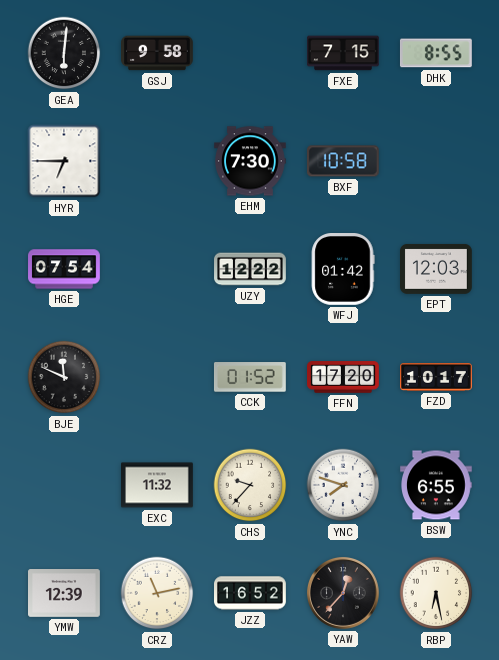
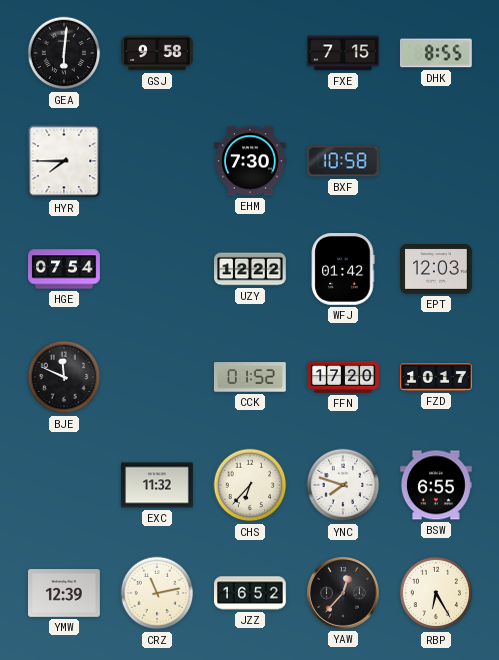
HYR: 6:45 -> 7:45
CHS: 9:37 -> 6:37
RBP: 6:28 -> 6:25
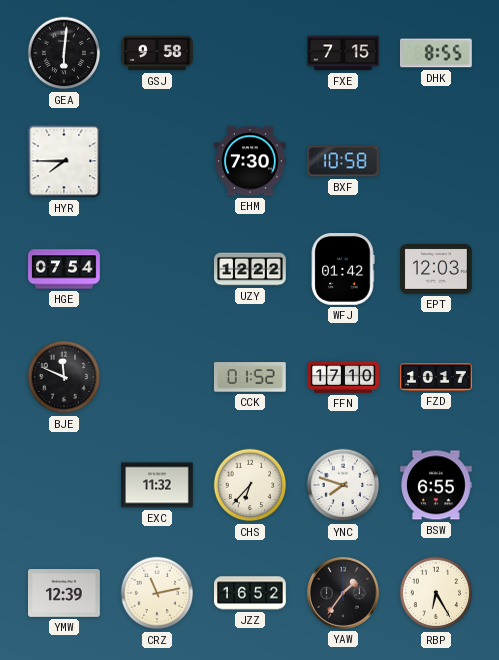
FFN: 17:20 -> 17:10
YAW: 12:37 -> 1:36
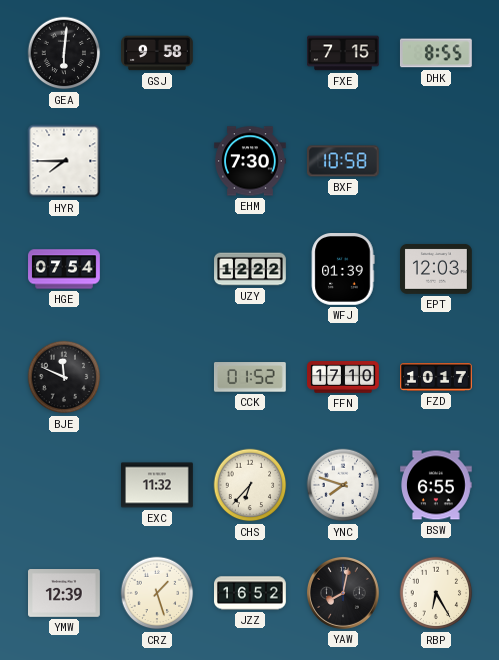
WFJ: 01:42 -> 01:39
CRZ: 11:13 -> 1:27
YAW: 1:36 -> 8:02
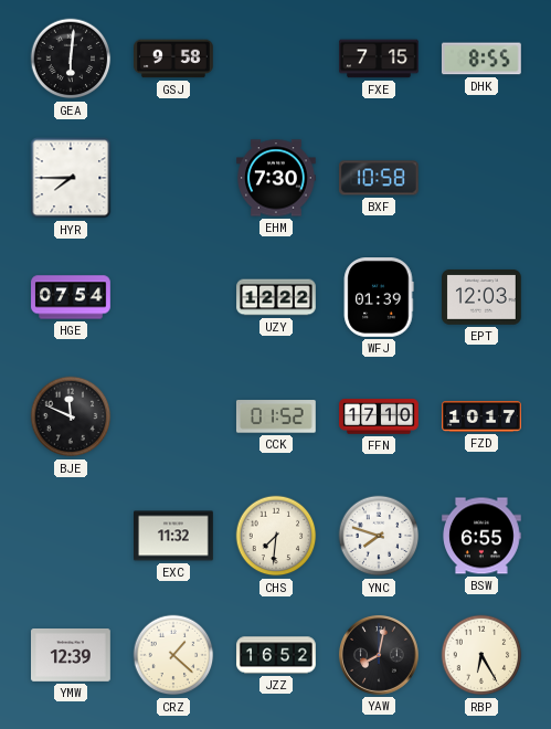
CHS: 6:37 -> 7:31
CRZ: 1:27 -> 1:22
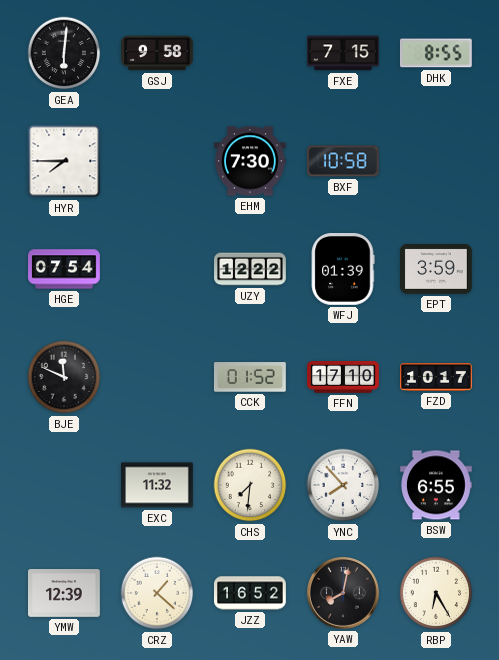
EPT: 12:03 -> 3:59
YNC: 7:48 -> 7:53
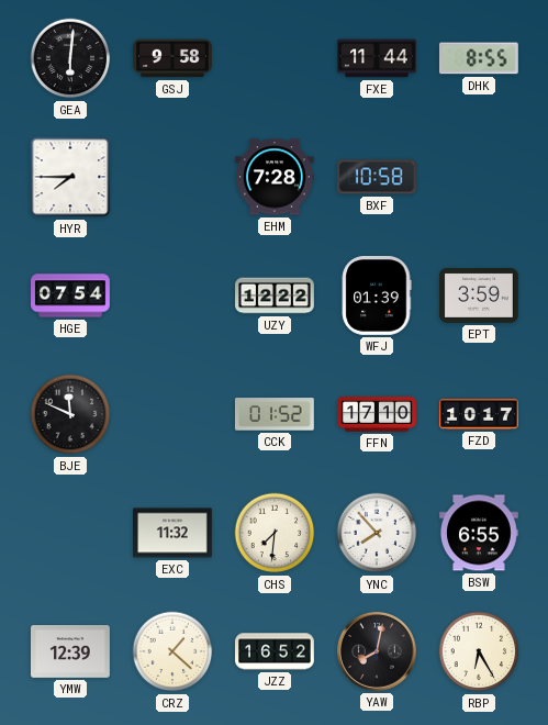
FXE: 7:15 -> 11:44
EHM: 7:30 -> 7:28
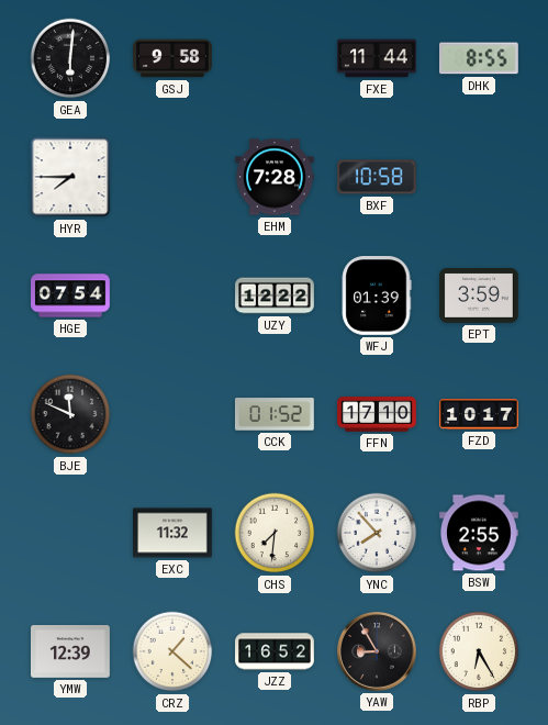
BSW: 6:55 -> 2:55
YAW: 8:02 -> 8:55
